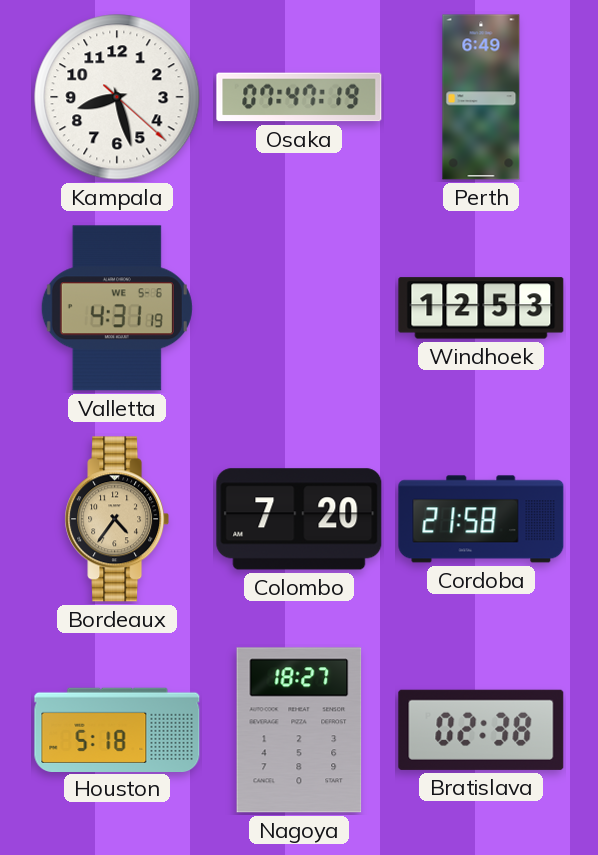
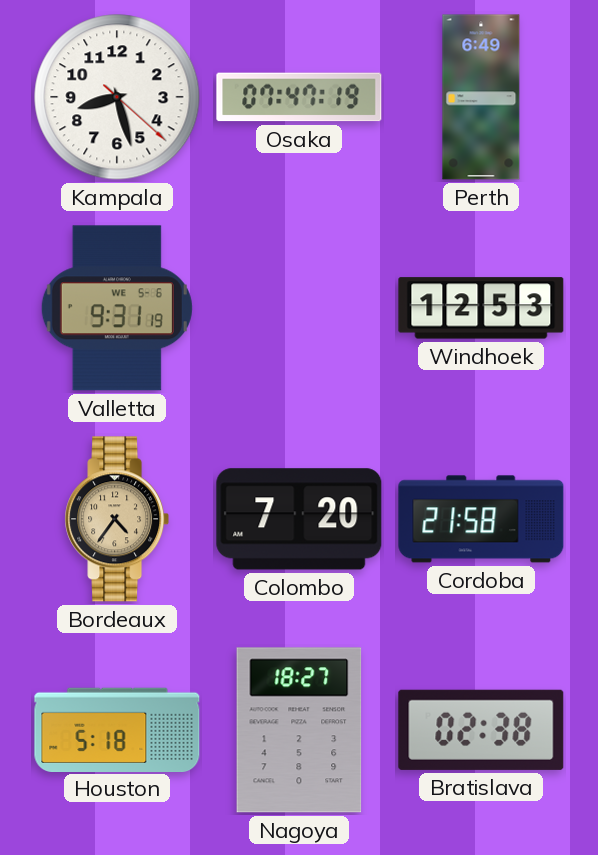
Valletta: 4:31 -> 9:31
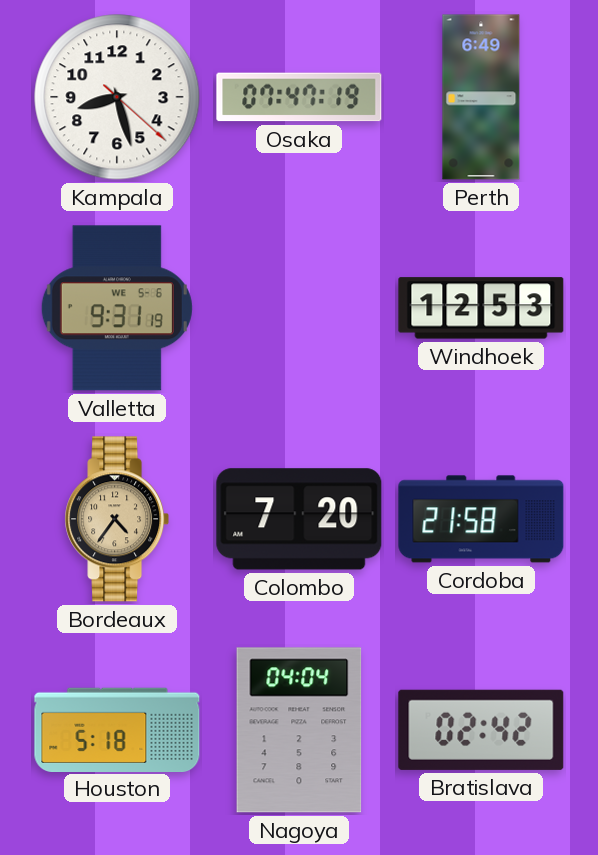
Nagoya: 18:27 -> 04:04
Bratislava: 02:38 -> 02:42
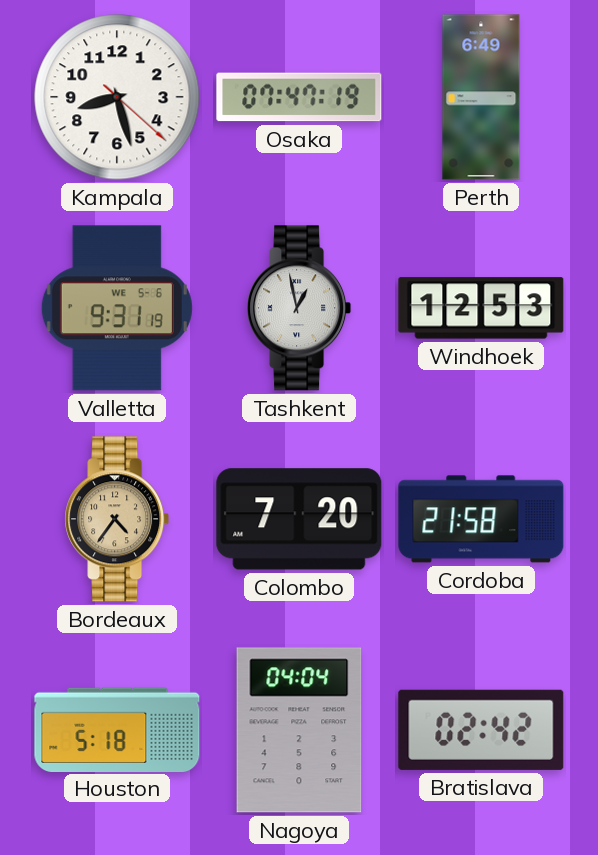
Tashkent: none -> 12:58
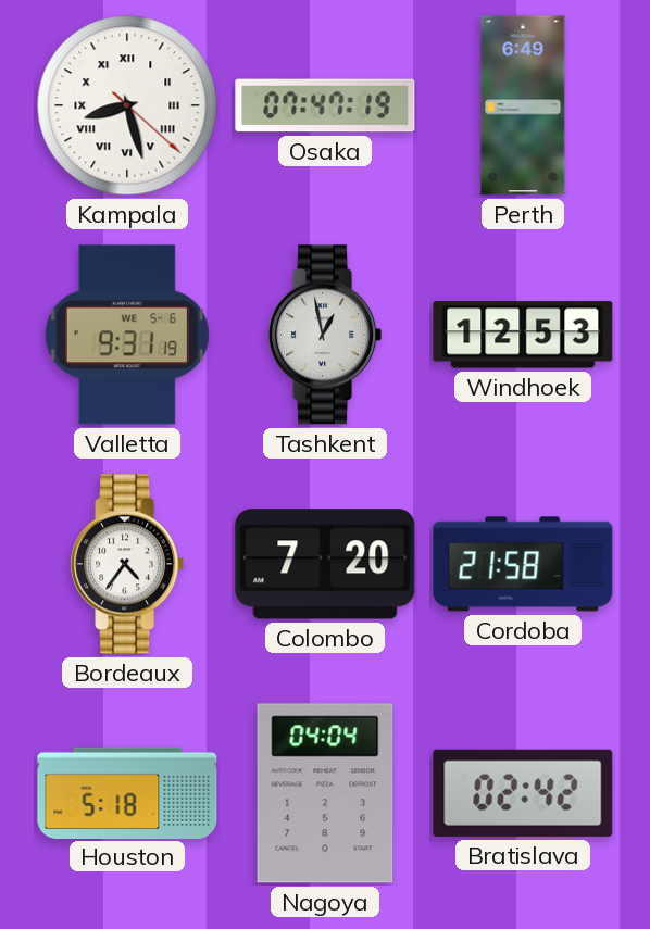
Kampala numerals: Arabic -> Roman
Bordeaux dial: champagne -> white
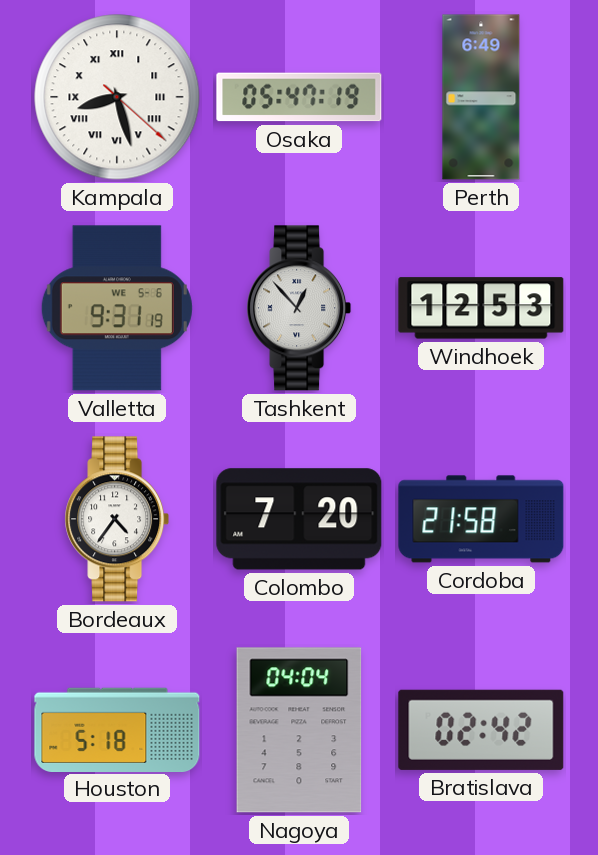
Osaka: 07:47 -> 05:47
Tashkent: 12:58 -> 12:53
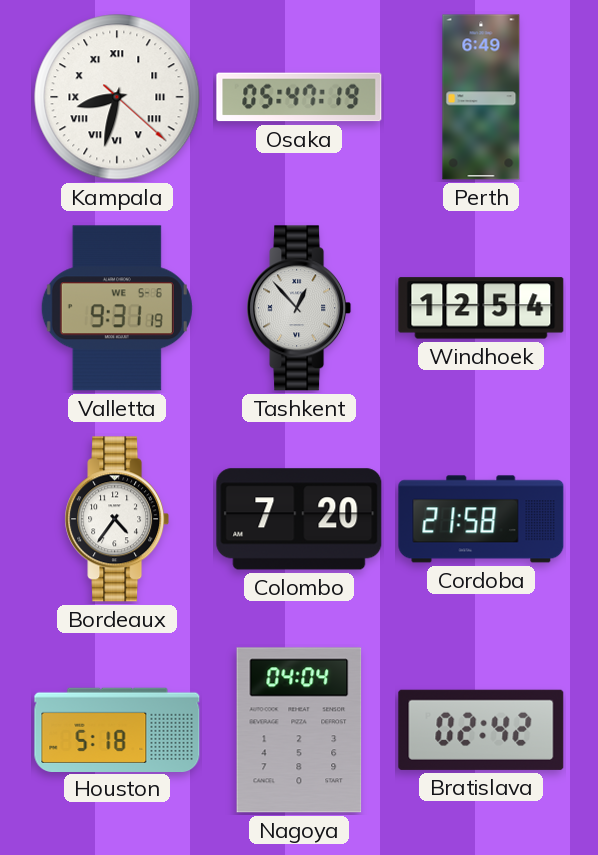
Kampala: 8:27 -> 8:32
Windhoek: 12:53 -> 12:54
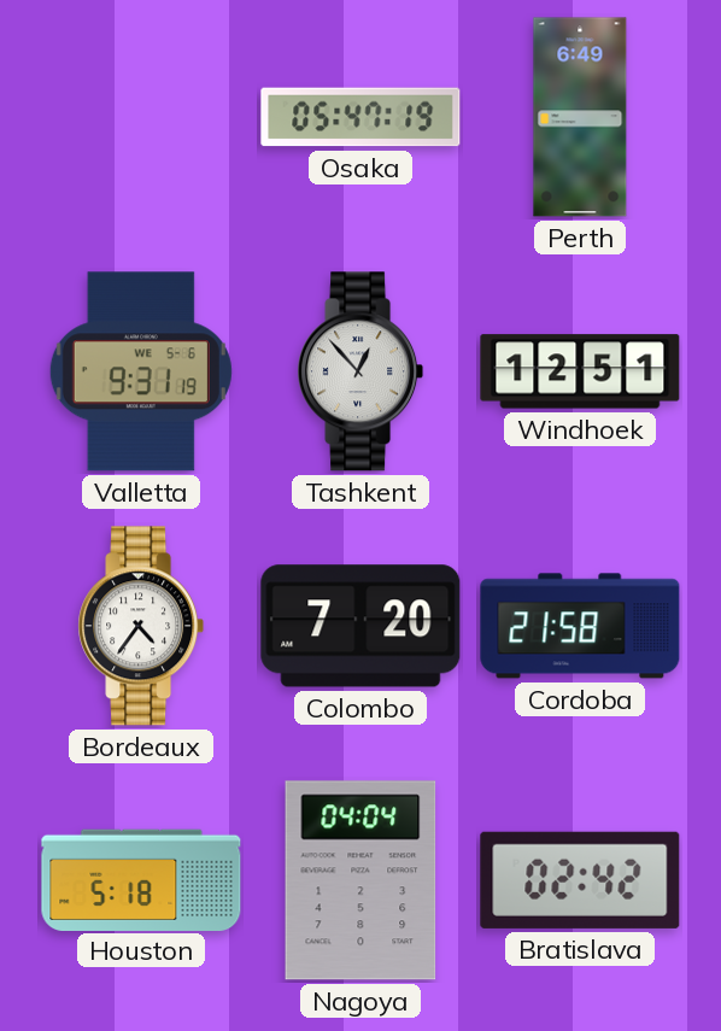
Kampala: 8:32 -> none
Windhoek: 12:54 -> 12:51
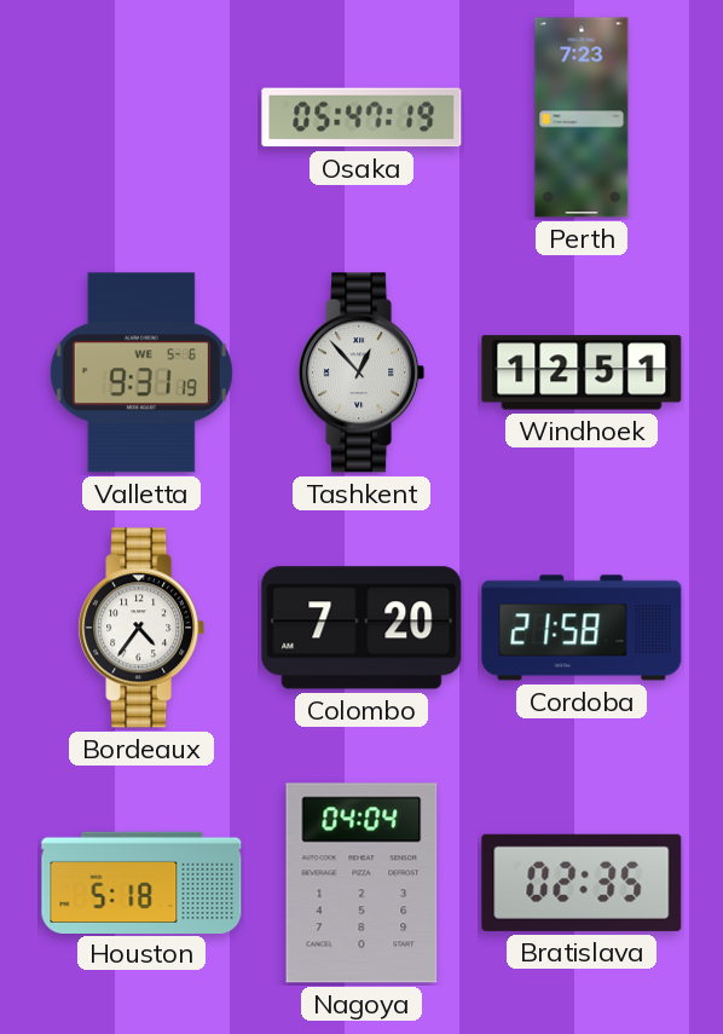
Perth: 6:49 -> 7:23
Bratislava: 02:42 -> 02:35
